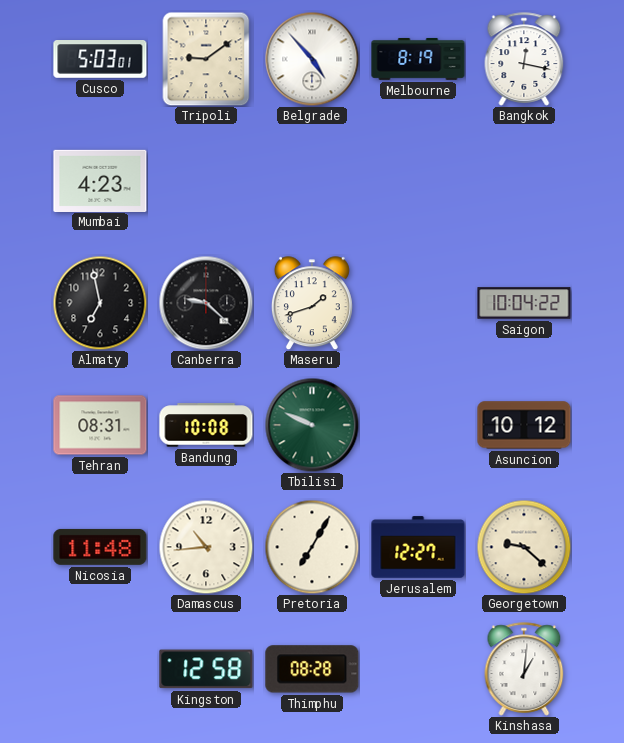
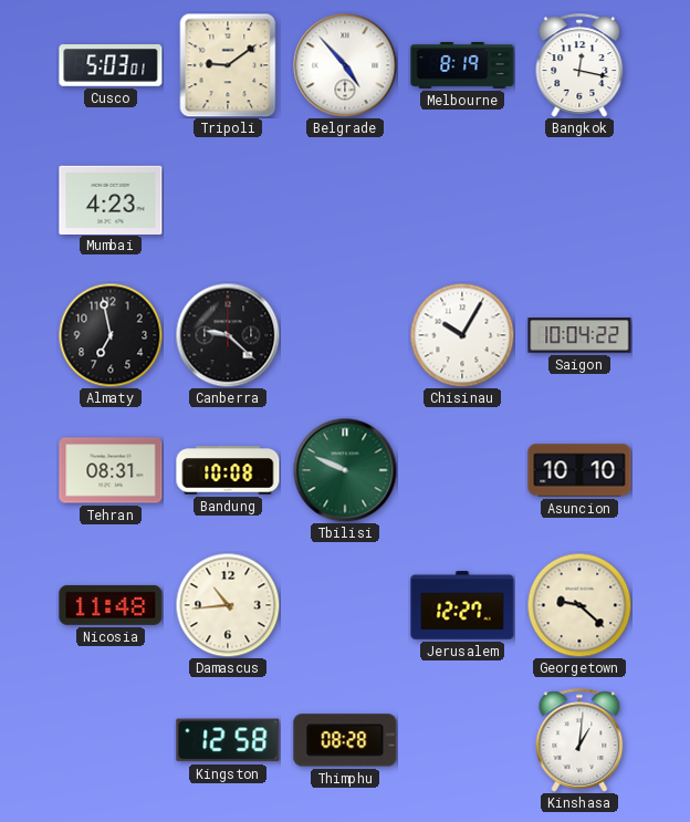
Maseru: 1:42 -> none
Chisinau: none -> 10:05
Asuncion: 10:12 -> 10:10
Pretoria: 7:05 -> none
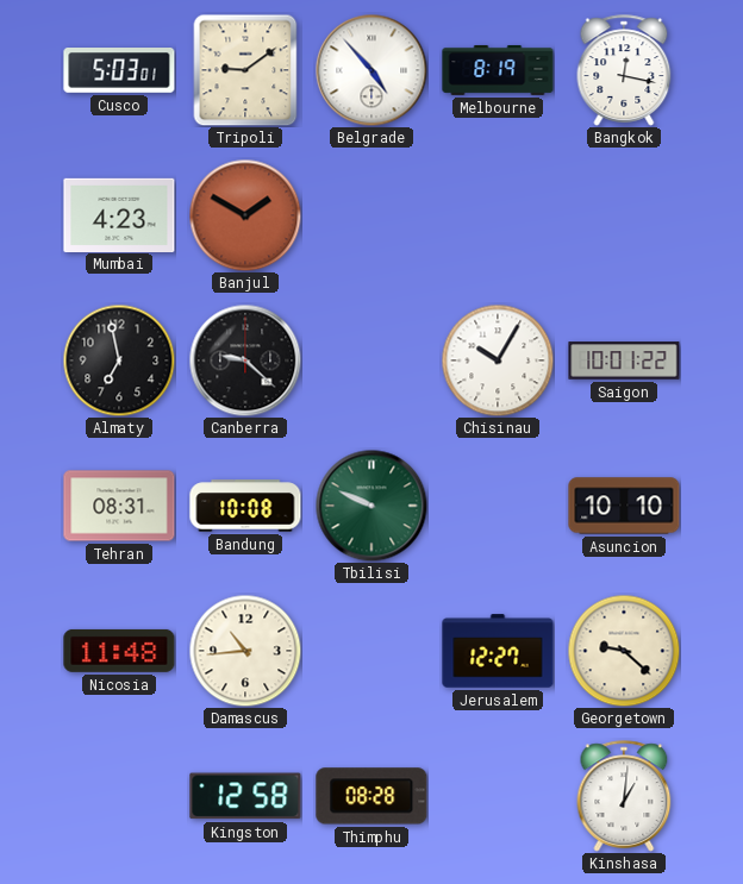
Banjul: none -> 1:50
Saigon: 10:04 -> 10:01
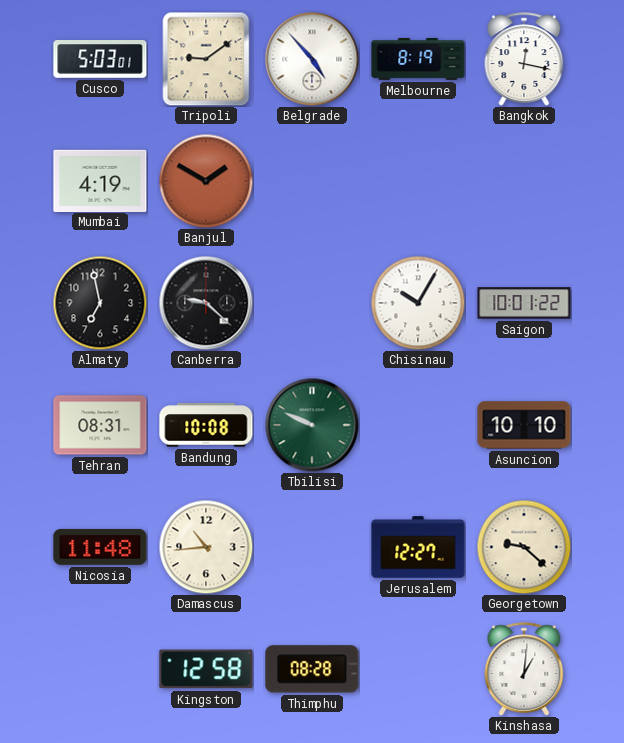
Mumbai: 4:23 -> 4:19
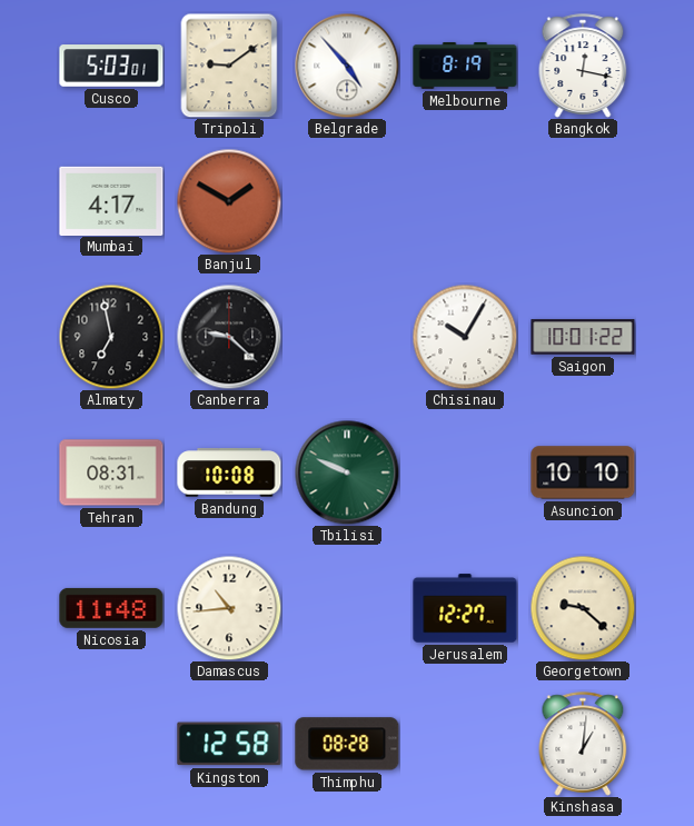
Mumbai: 4:19 -> 4:17
